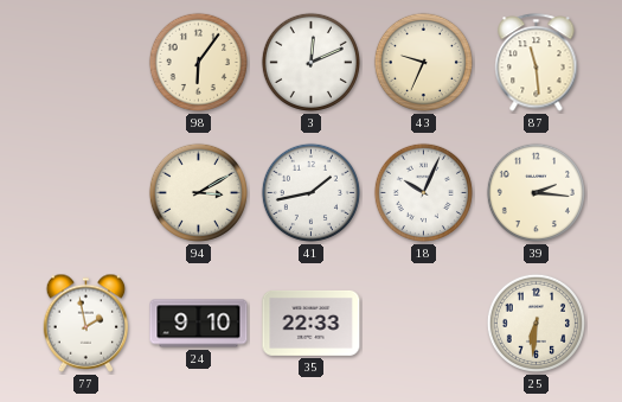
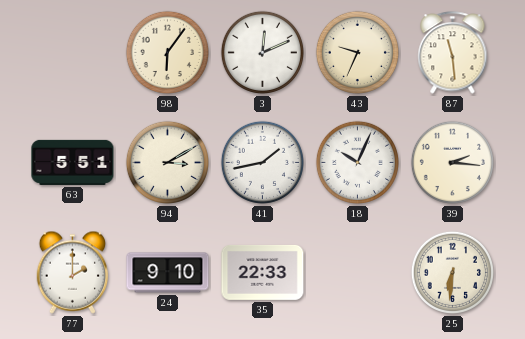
63: none -> 5:51
77: 1:58 -> 2:00
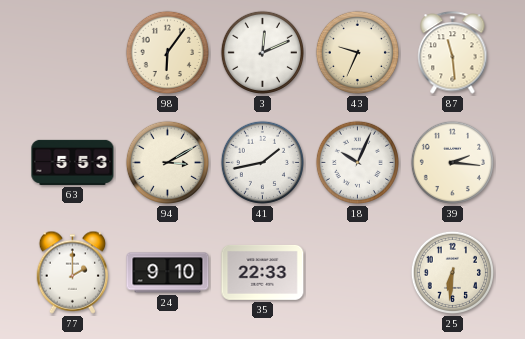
63: 5:51 -> 5:53
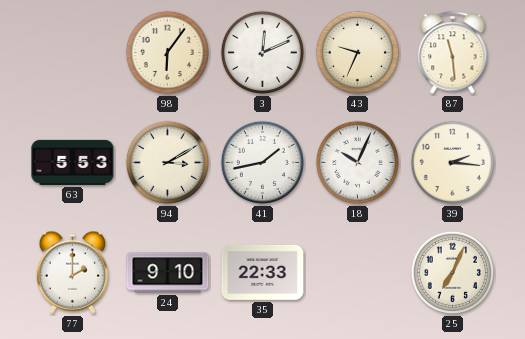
25: 6:31 -> 7:04
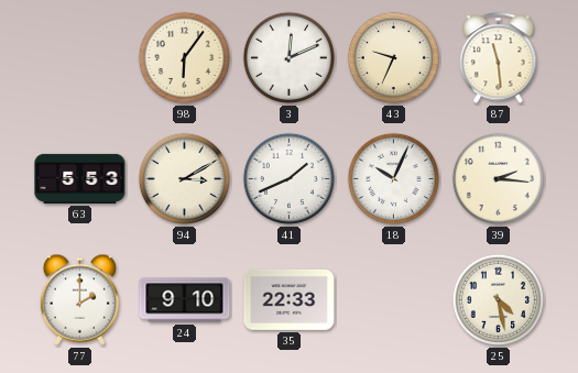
41: 1:43 -> 1:41
25: 7:04 -> 4:28
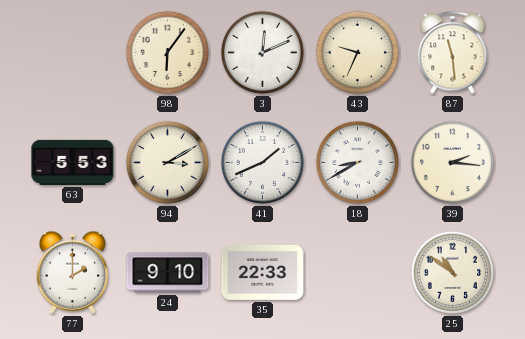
18: 10:04 -> 8:40
25: 4:28 -> 10:51
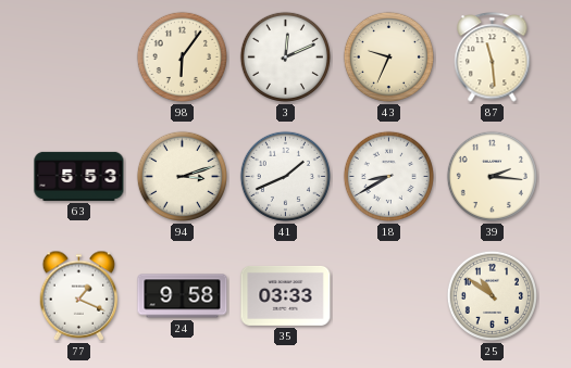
94: 3:10 -> 3:12
77: 2:00 -> 1:19
24: 9:10 -> 9:58
35: 22:33 -> 03:33
